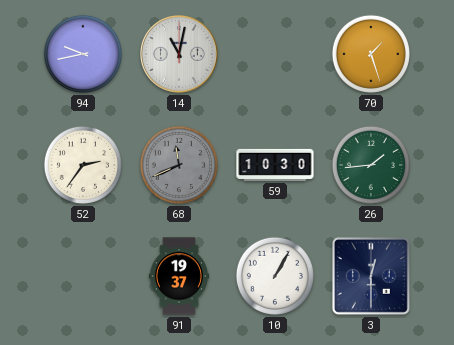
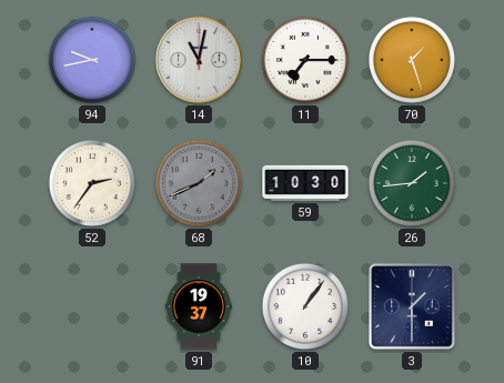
11: none -> 7:15
68: 11:41 -> 1:41
10: 1:05 -> 1:06
3: 12:30 -> 1:30
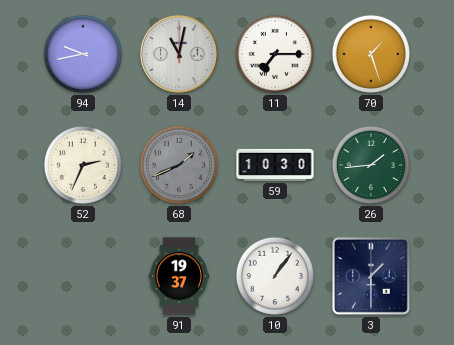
52: 2:36 -> 2:34
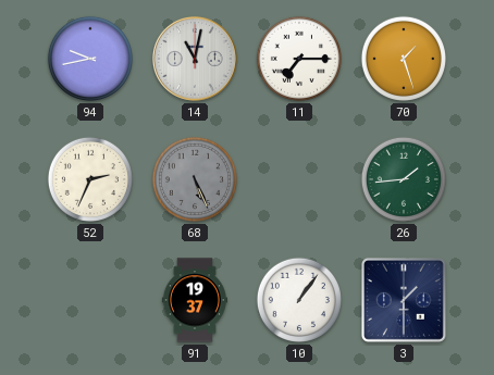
68: 1:41 -> 5:26
59: 10:30 -> none
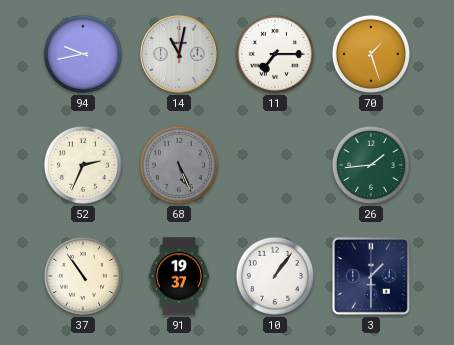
37: none -> 10:54
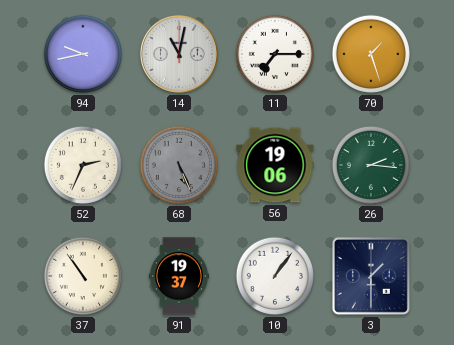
56: none -> 19:06
26: 1:44 -> 2:16
